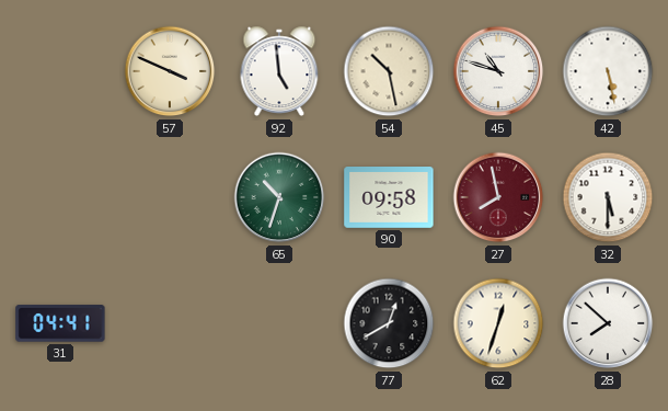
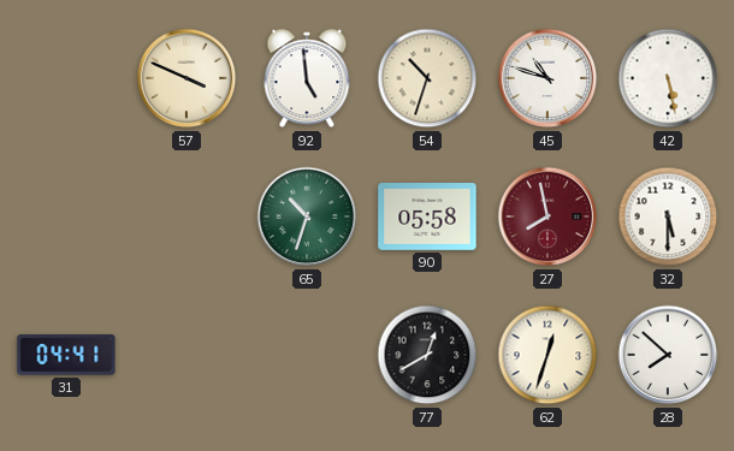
54: 10:28 -> 10:33
90: 09:58 -> 05:58
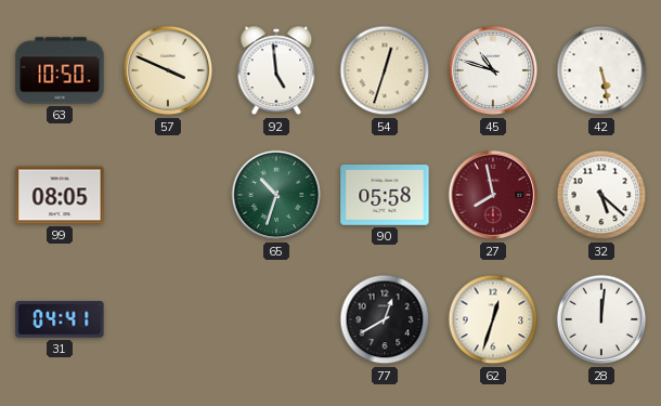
63: none -> 10:50
54: 10:33 -> 12:33
99: none -> 08:05
32: 5:30 -> 5:22
28: 7:52 -> 12:01
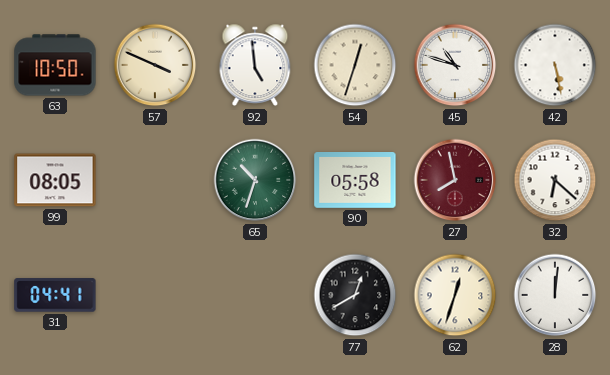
32: 5:22 -> 6:22
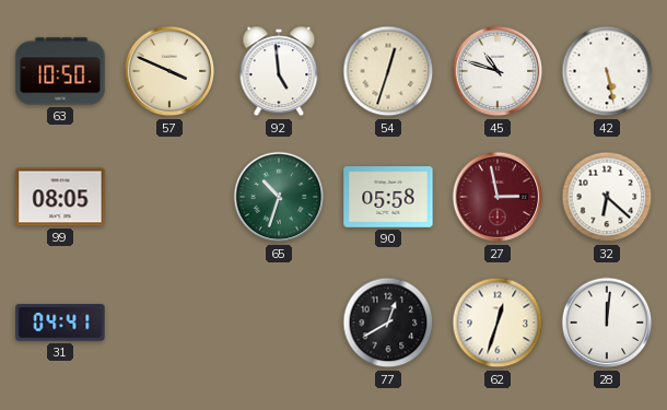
27: 7:58 -> 2:58
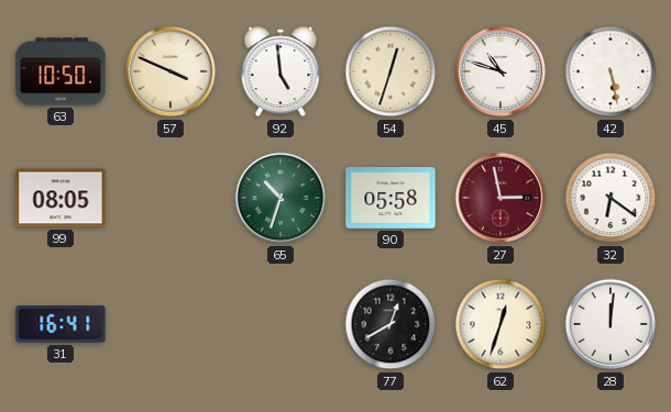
32: 6:22 -> 6:21
31: 04:41 -> 16:41
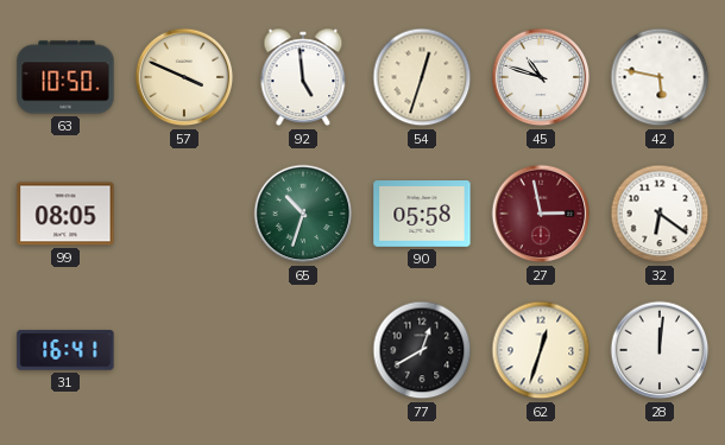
42: 5:28 -> 5:47
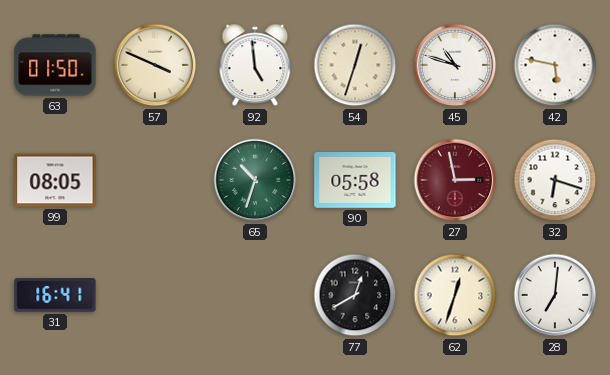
63: 10:50 -> 01:50
32: 6:21 -> 6:18
28: 12:01 -> 7:01
